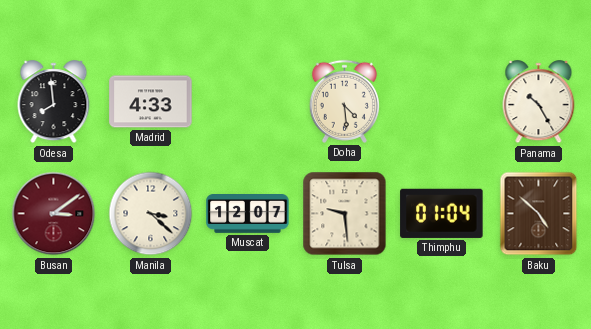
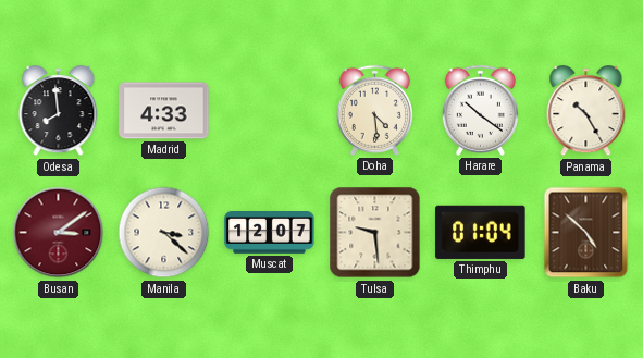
Harare: none -> 10:21
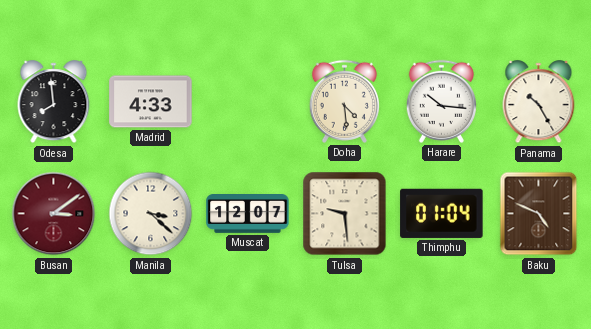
Harare: 10:21 -> 10:16
Baku: 4:52 -> 4:49
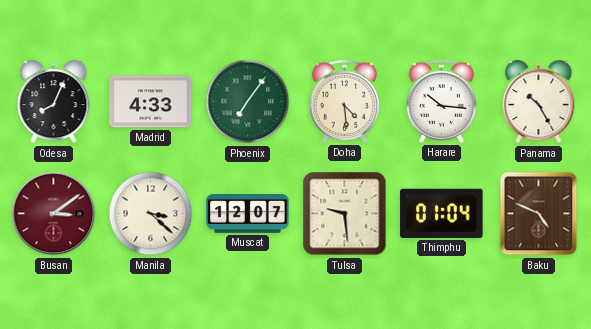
Odesa: 7:59 -> 8:04
Phoenix: none -> 7:06
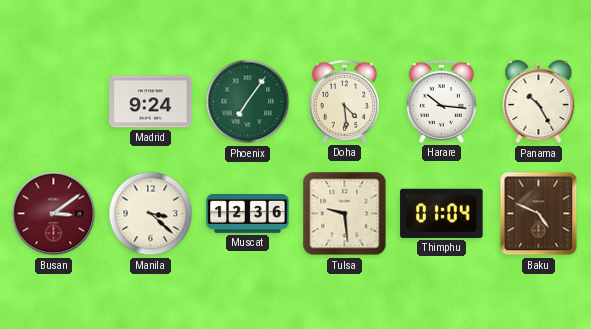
Odesa: 8:04 -> none
Madrid: 4:33 -> 9:24
Muscat: 12:07 -> 12:36
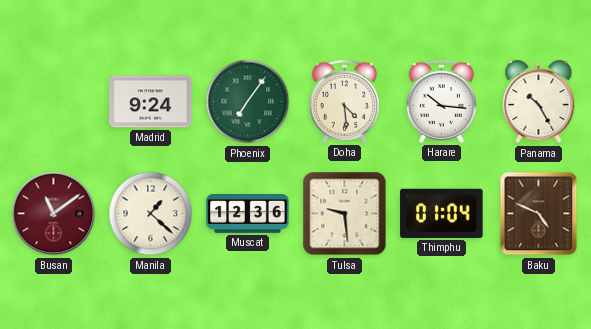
Busan: 3:09 -> 11:09
Manila: 3:22 -> 1:22
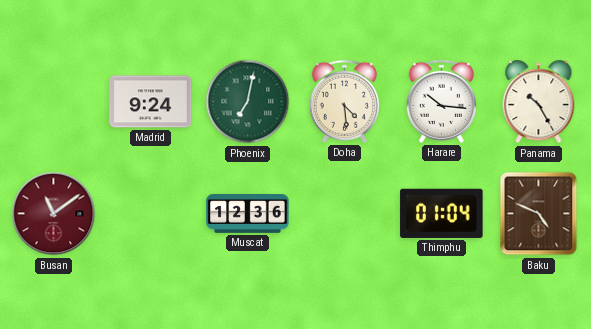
Phoenix: 7:06 -> 7:02
Manila: 1:22 -> none
Tulsa: 9:29 -> none
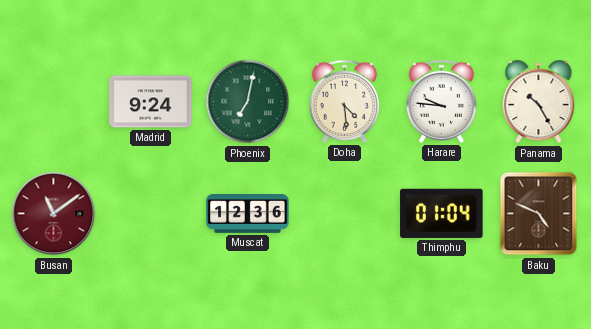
Harare: 10:16 -> 9:46
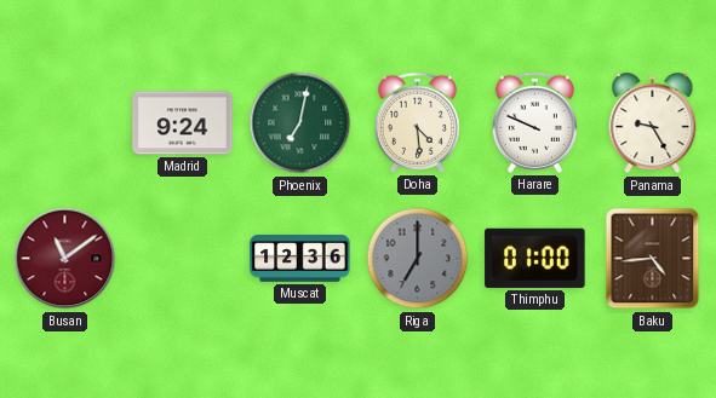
Harare: 9:46 -> 9:49
Panama: 10:25 -> 9:25
Riga: none -> 7:00
Thimphu: 01:04 -> 01:00
Baku: 4:49 -> 4:44
